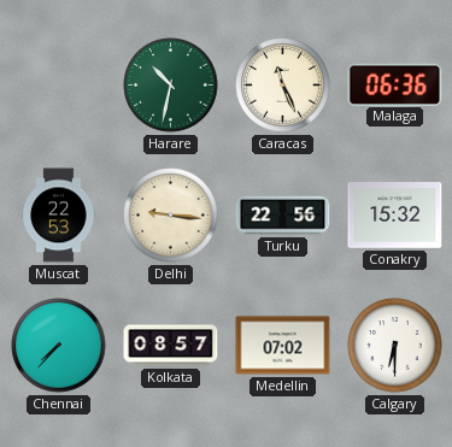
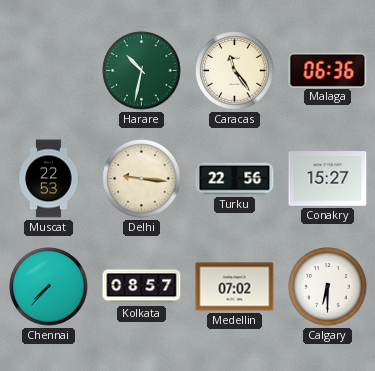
Caracas: 11:26 -> 11:24
Conakry: 15:32 -> 15:27
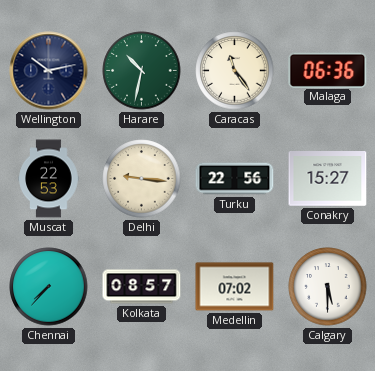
Wellington: none -> 10:13
Calgary: 6:30 -> 5:30
